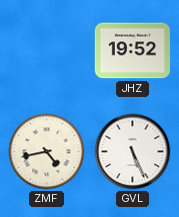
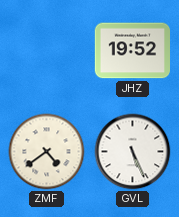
ZMF: 4:43 -> 4:39
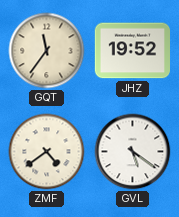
GQT: none -> 11:36
GVL: 5:26 -> 5:21
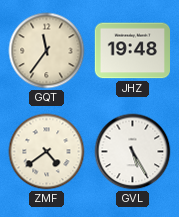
JHZ: 19:52 -> 19:48
GVL: 5:21 -> 5:25
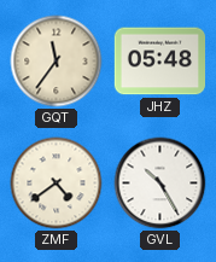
JHZ: 19:48 -> 05:48
GVL: 5:25 -> 10:25
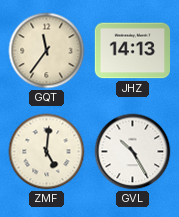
JHZ: 05:48 -> 14:13
ZMF: 4:39 -> 5:01
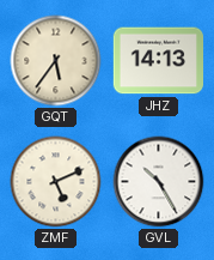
GQT: 11:36 -> 5:36
ZMF: 5:01 -> 5:11
